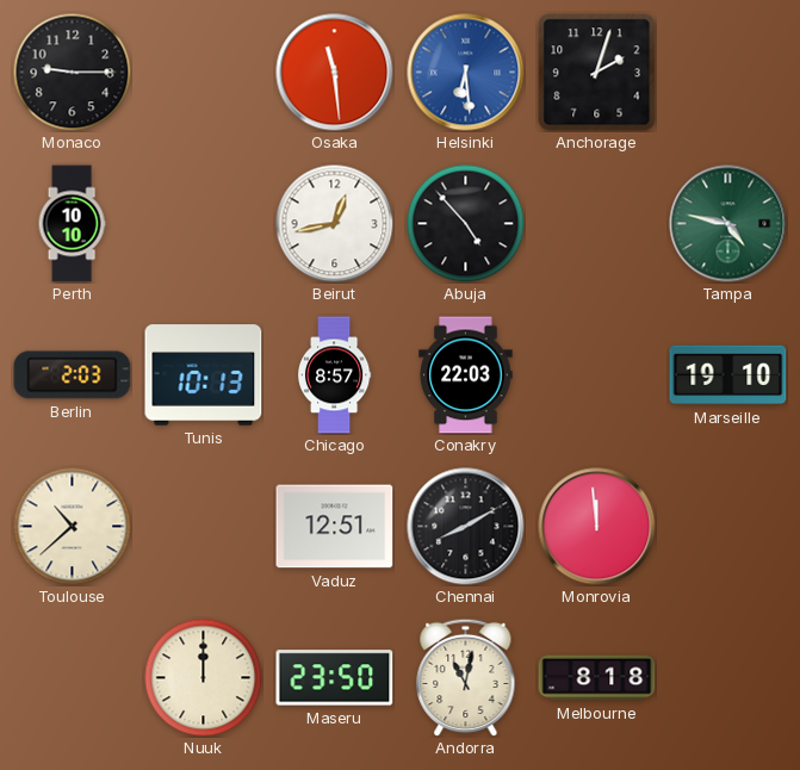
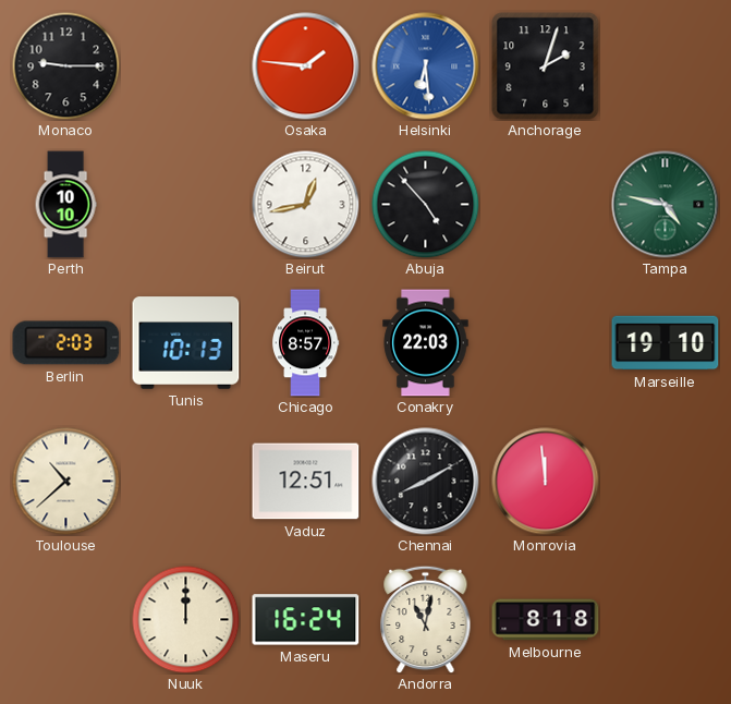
Osaka: 11:29 -> 1:46
Maseru: 23:50 -> 16:24
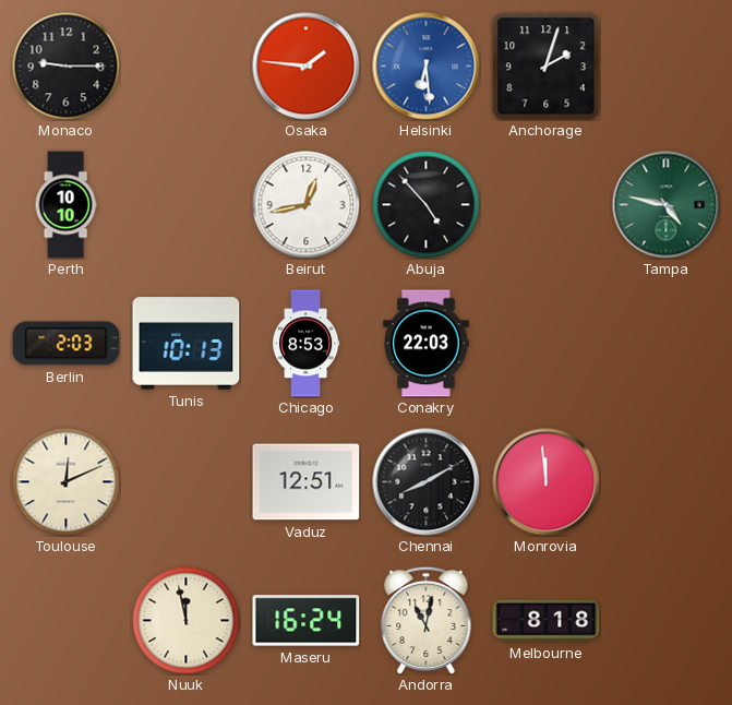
Chicago: 8:57 -> 8:53
Marseille: 19:10 -> none
Toulouse: 10:38 -> 12:11
Nuuk: 12:00 -> 11:58
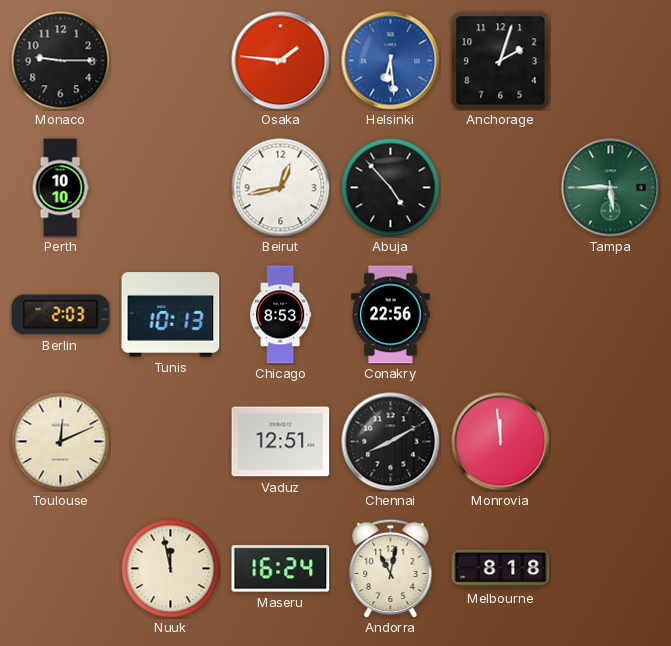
Tampa: 4:47 -> 5:45
Conakry: 22:03 -> 22:56
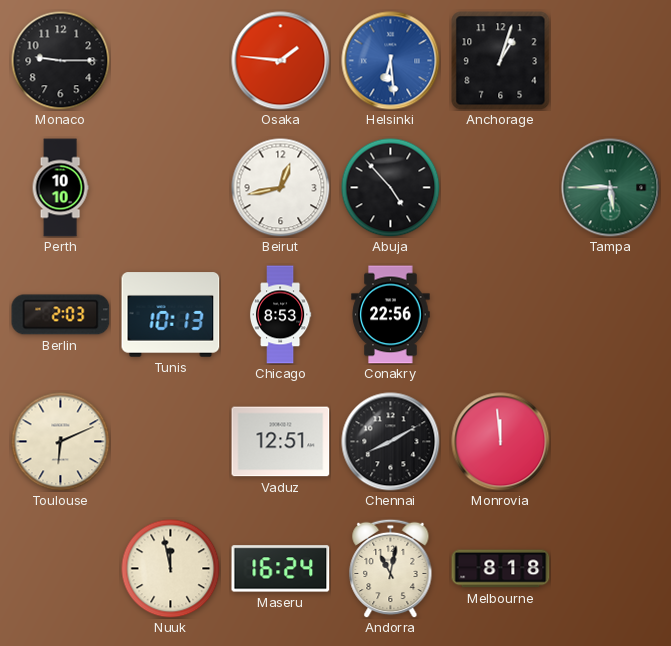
Anchorage: 2:03 -> 1:03
Toulouse: 12:11 -> 6:11
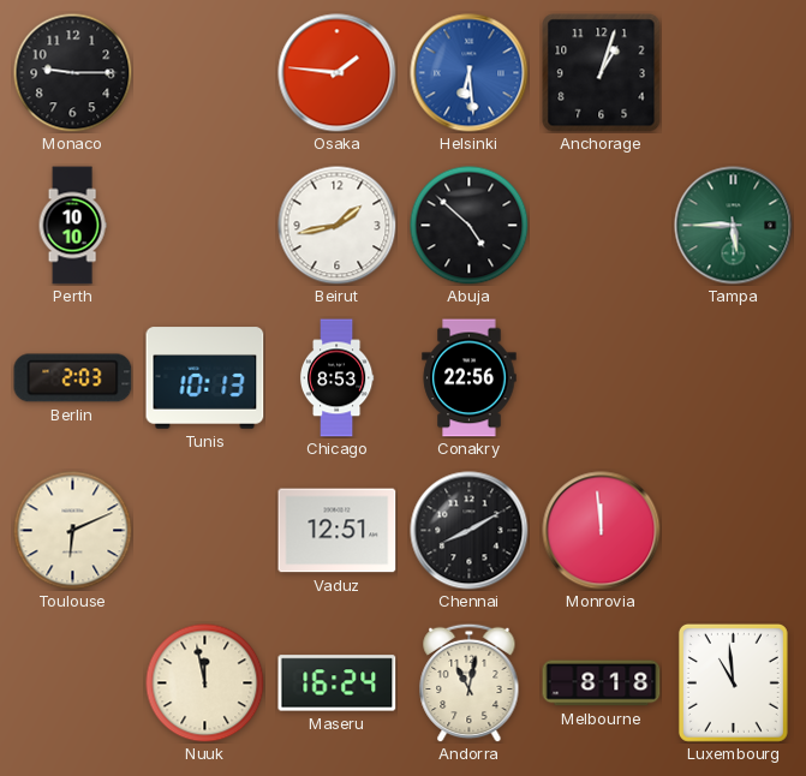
Beirut: 12:43 -> 1:43
Abuja: 4:53 -> 4:52
Luxembourg: none -> 10:59
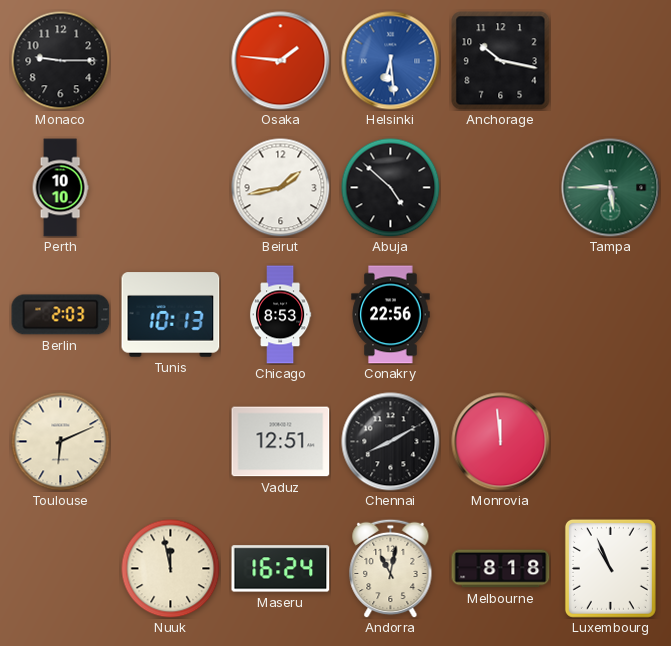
Anchorage: 1:03 -> 10:17
Luxembourg: 10:59 -> 10:56
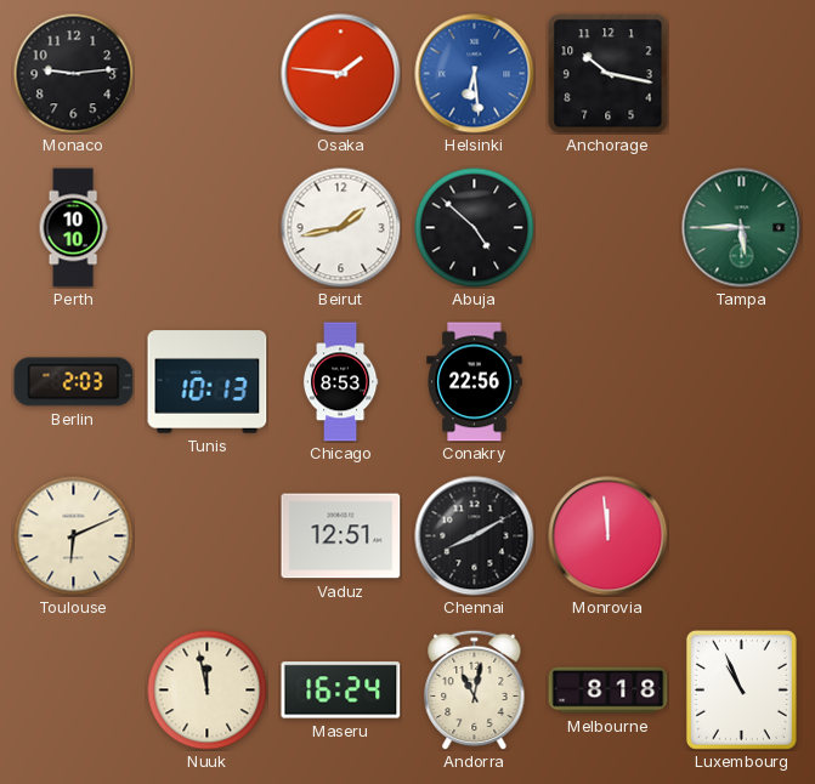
Monaco: 9:15 -> 9:14
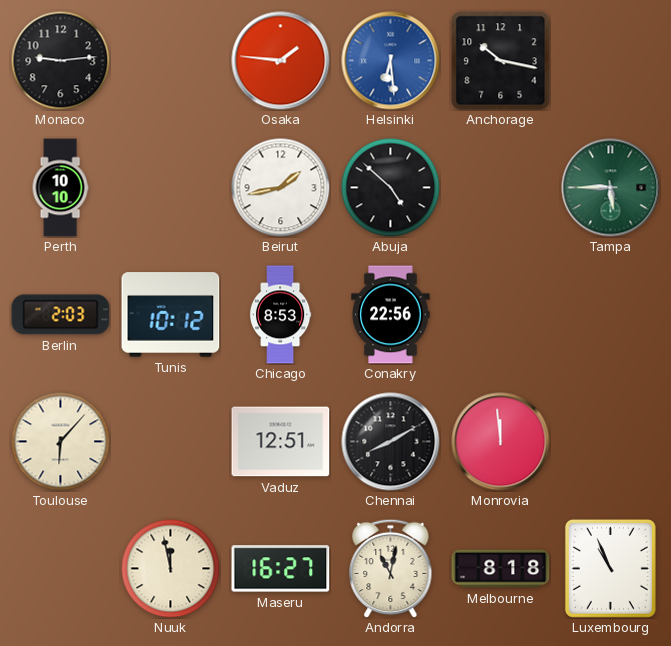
Tunis: 10:13 -> 10:12
Toulouse: 6:11 -> 6:07
Maseru: 16:24 -> 16:27
